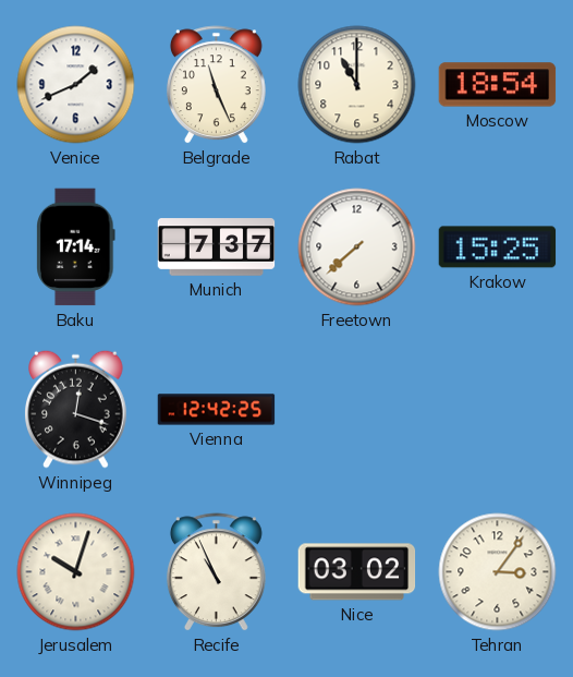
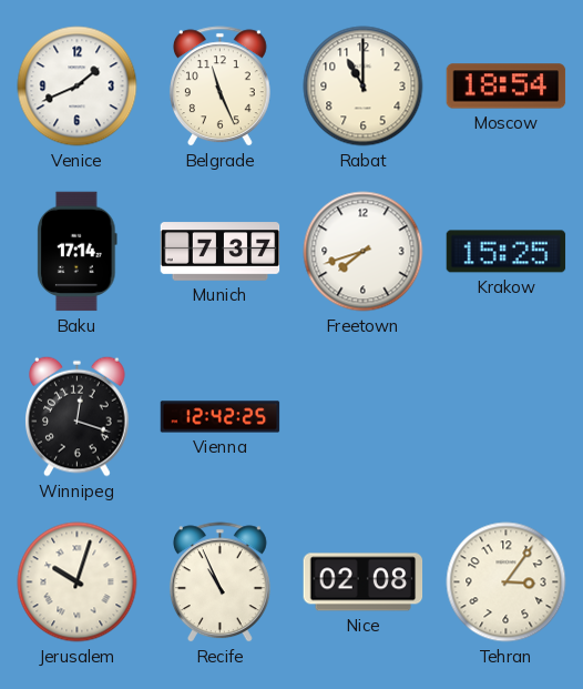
Freetown: 7:38 -> 7:42
Nice: 03:02 -> 02:08
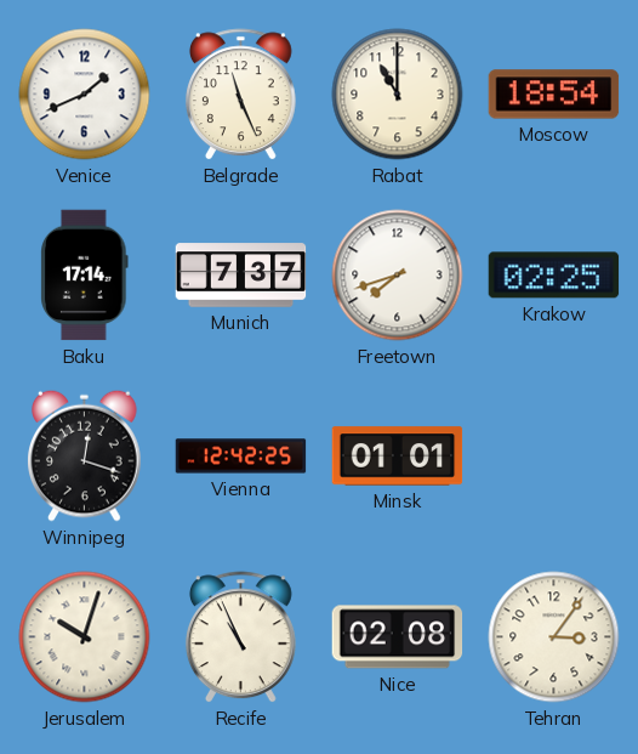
Krakow: 15:25 -> 02:25
Minsk: none -> 01:01
